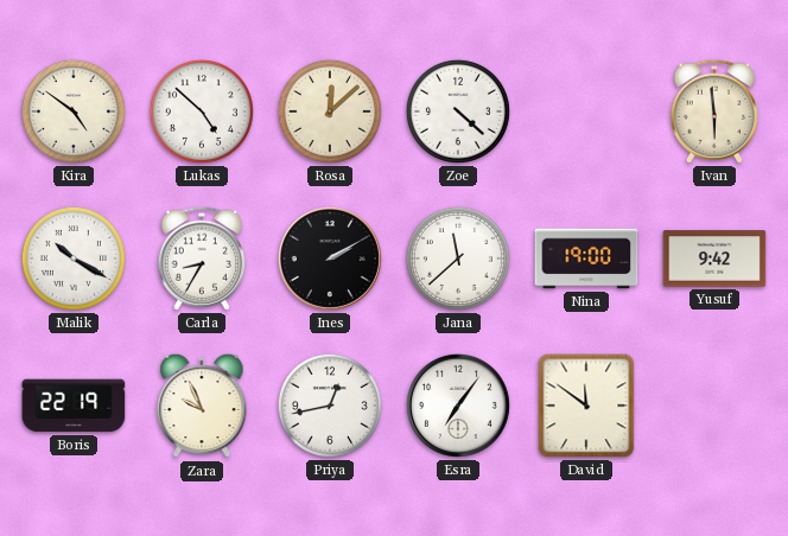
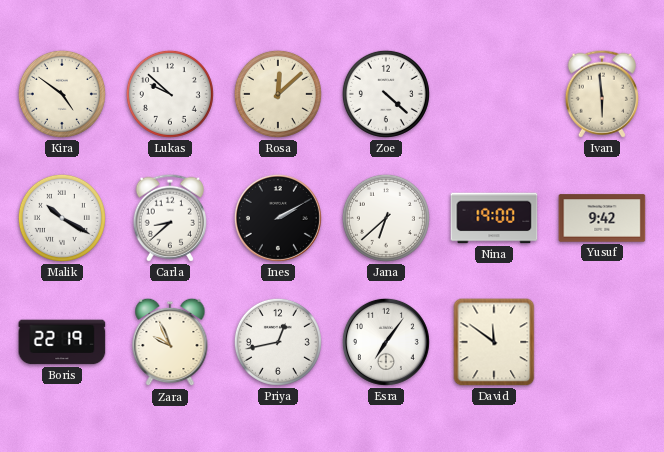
Lukas: 4:52 -> 9:52
Carla: 8:35 -> 8:38
Jana: 11:38 -> 6:38
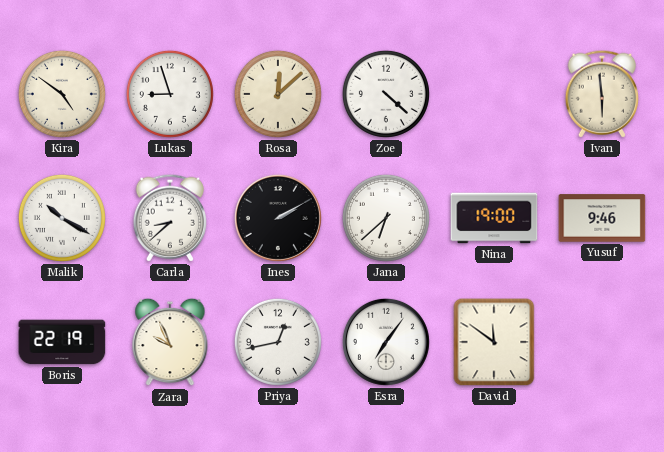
Lukas: 9:52 -> 8:57
Yusuf: 9:42 -> 9:46
